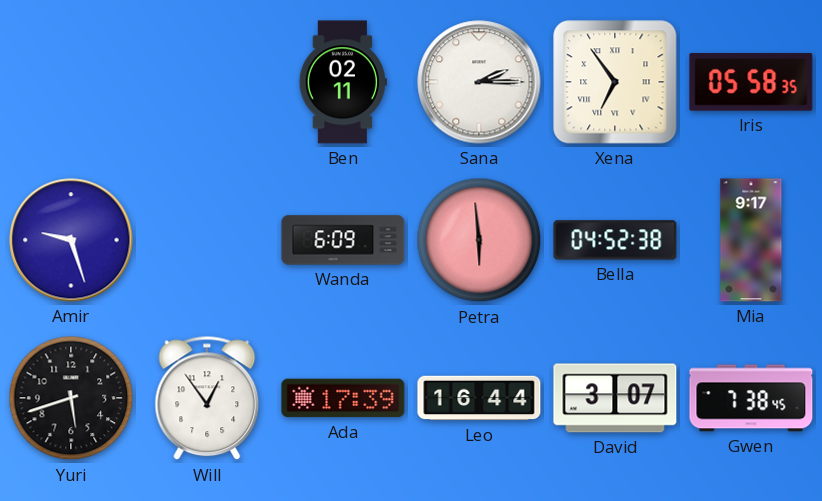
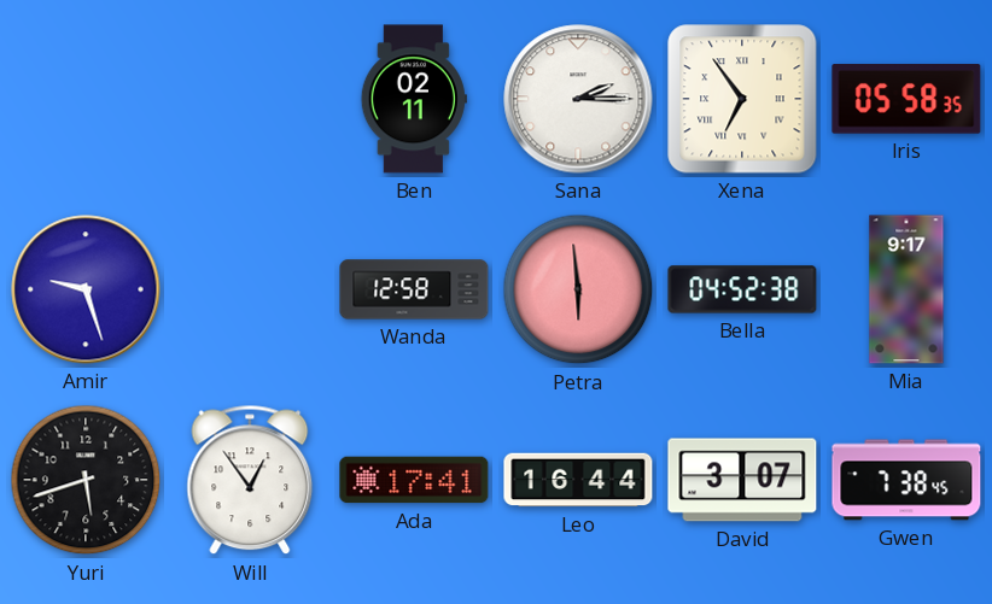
Wanda: 6:09 -> 12:58
Ada: 17:39 -> 17:41
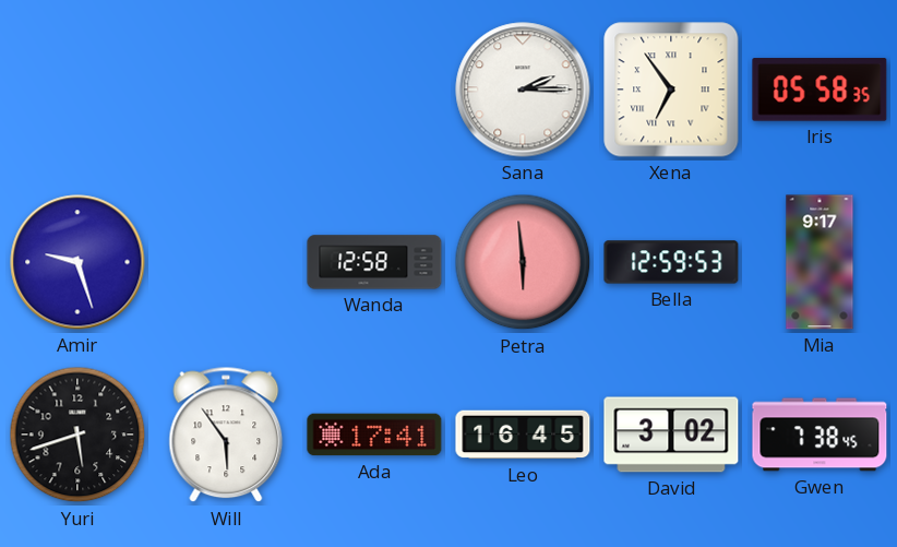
Ben: 02:11 -> none
Bella: 04:52 -> 12:59
Will: 12:54 -> 5:54
Leo: 16:44 -> 16:45
David: 3:07 -> 3:02
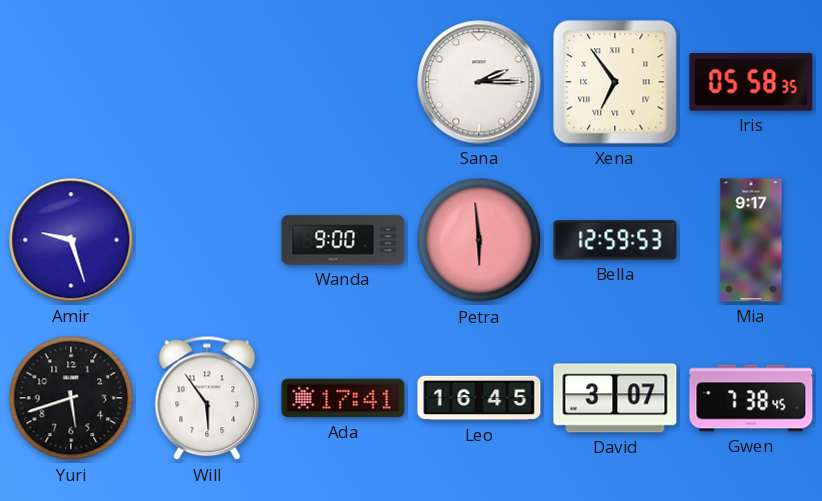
Wanda: 12:58 -> 9:00
David: 3:02 -> 3:07
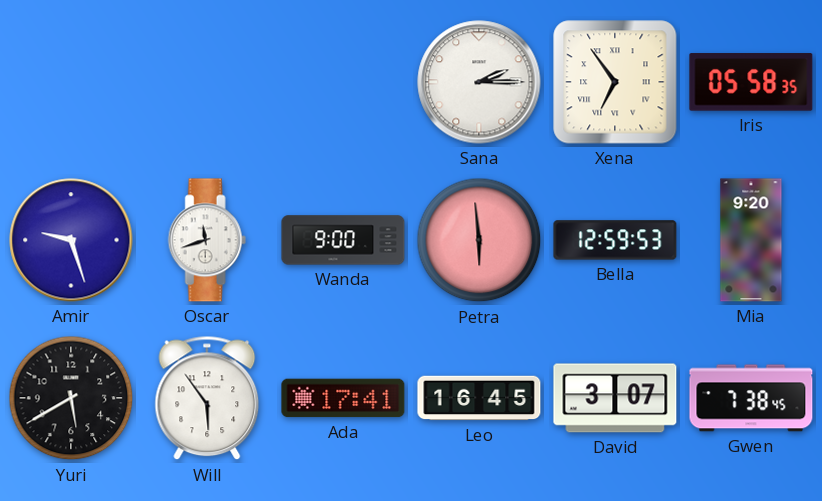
Oscar: none -> 11:42
Mia: 9:17 -> 9:20
Yuri: 5:42 -> 5:40
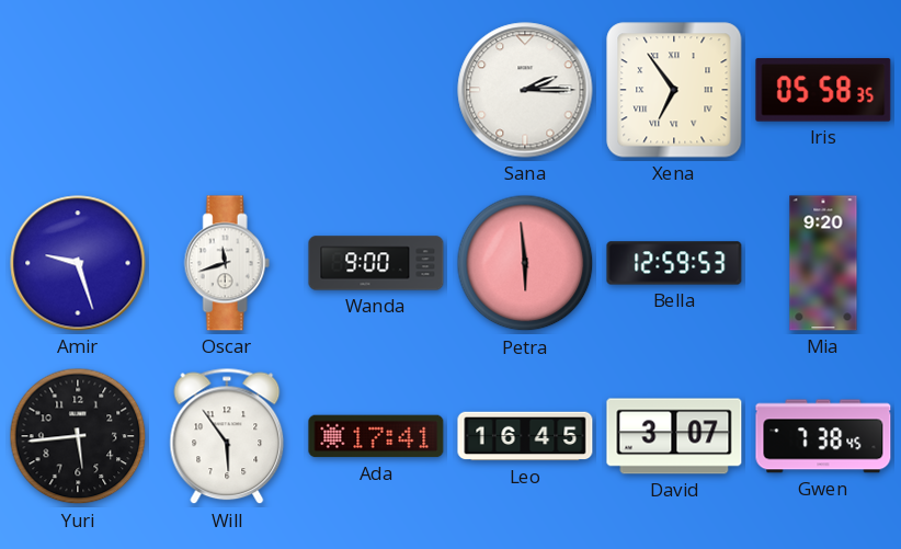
Yuri: 5:40 -> 5:44
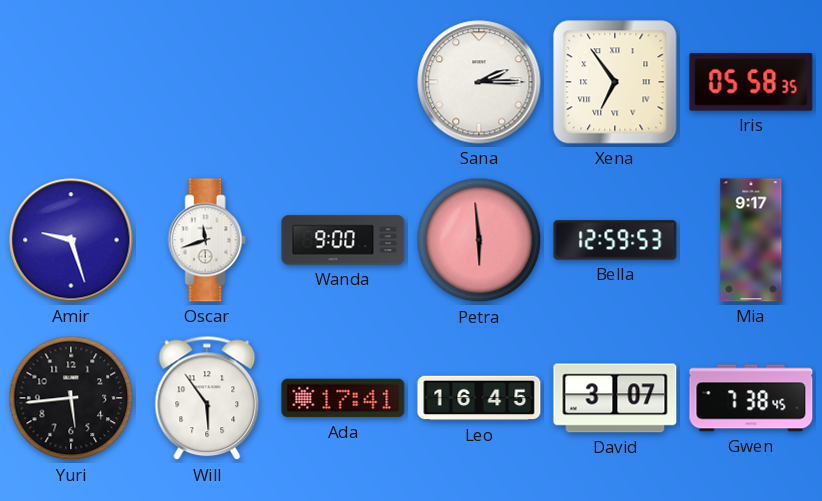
Mia: 9:20 -> 9:17
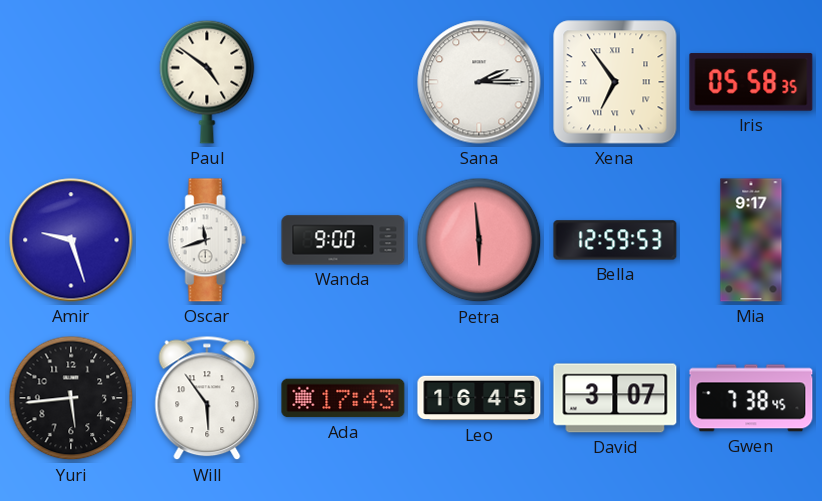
Paul: none -> 4:51
Ada: 17:41 -> 17:43
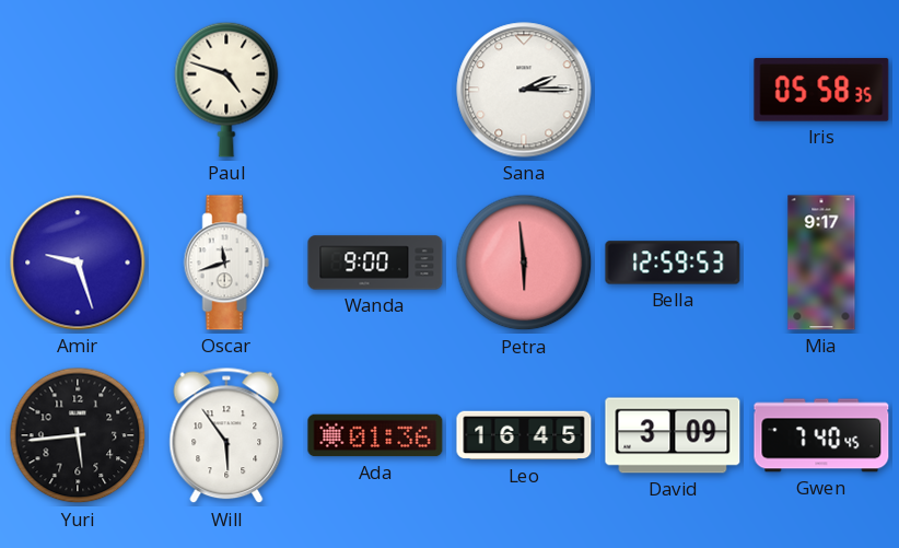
Paul: 4:51 -> 4:48
Xena: 6:54 -> none
Ada: 17:43 -> 01:36
David: 3:07 -> 3:09
Gwen: 7:38 -> 7:40
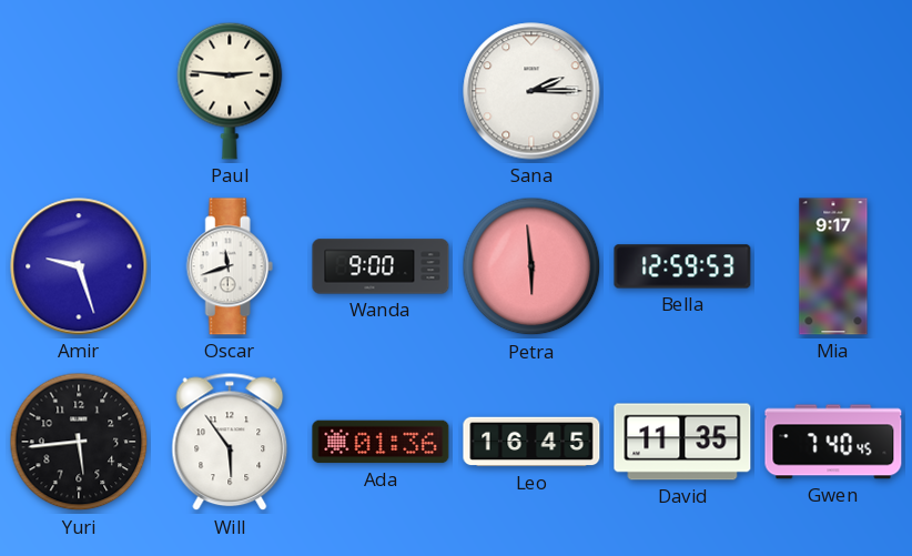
Paul: 4:48 -> 2:46
Iris: 05:58 -> none
David: 3:09 -> 11:35
